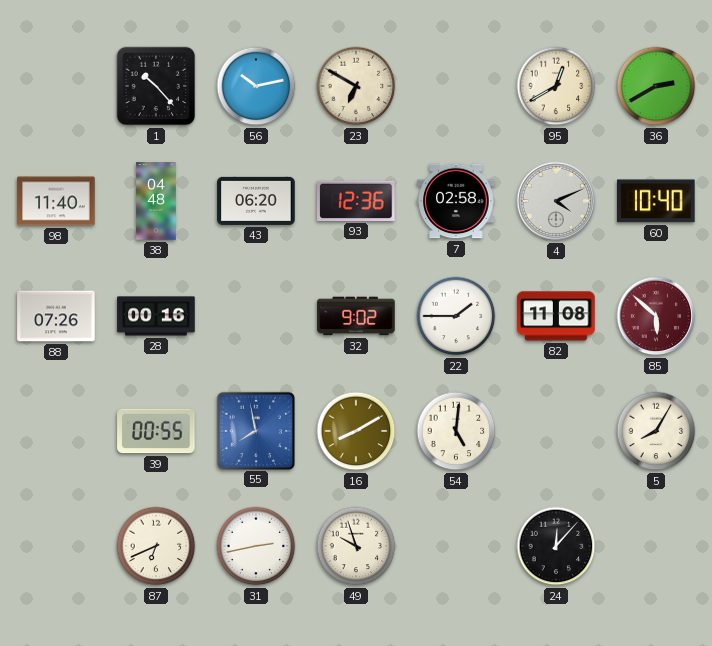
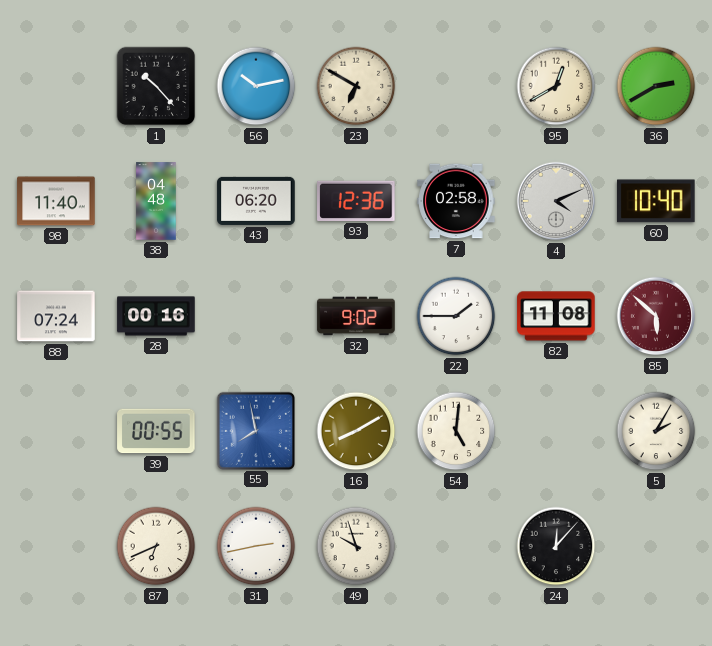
88: 07:26 -> 07:24
5: 8:05 -> 2:05
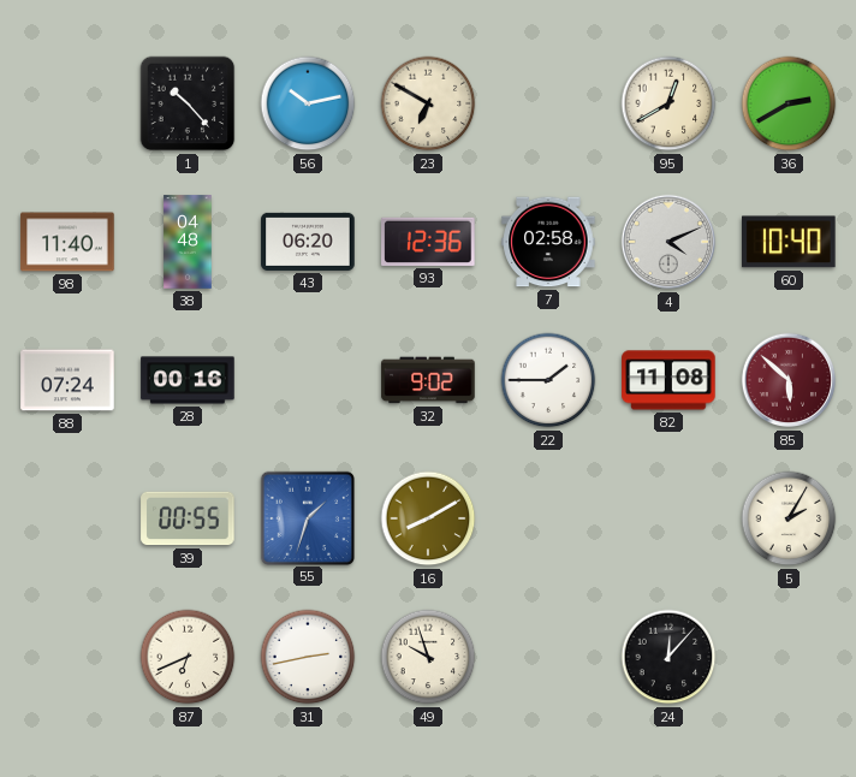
55: 7:58 -> 1:33
54: 5:01 -> none
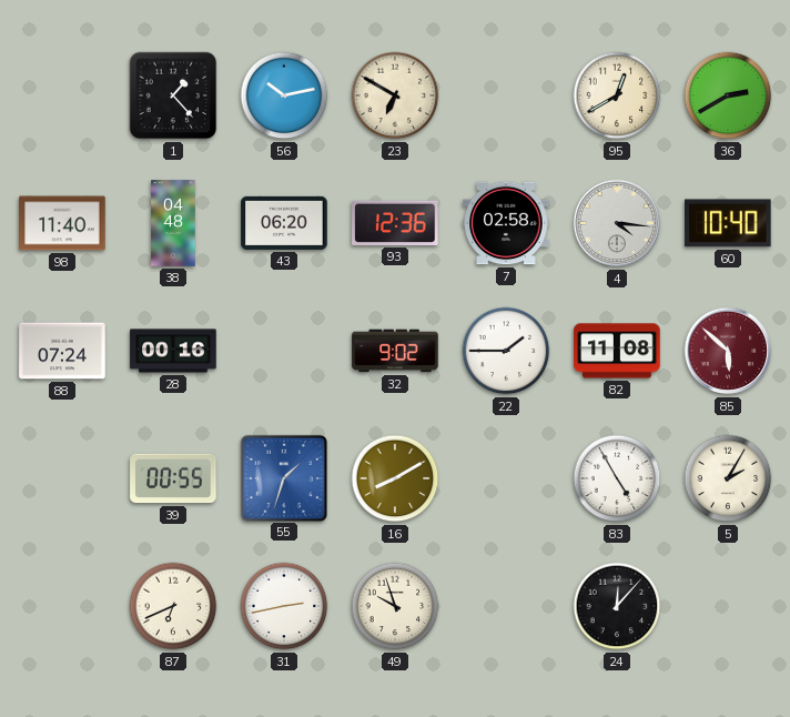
1: 10:23 -> 1:23
4: 4:11 -> 4:16
83: none -> 4:55
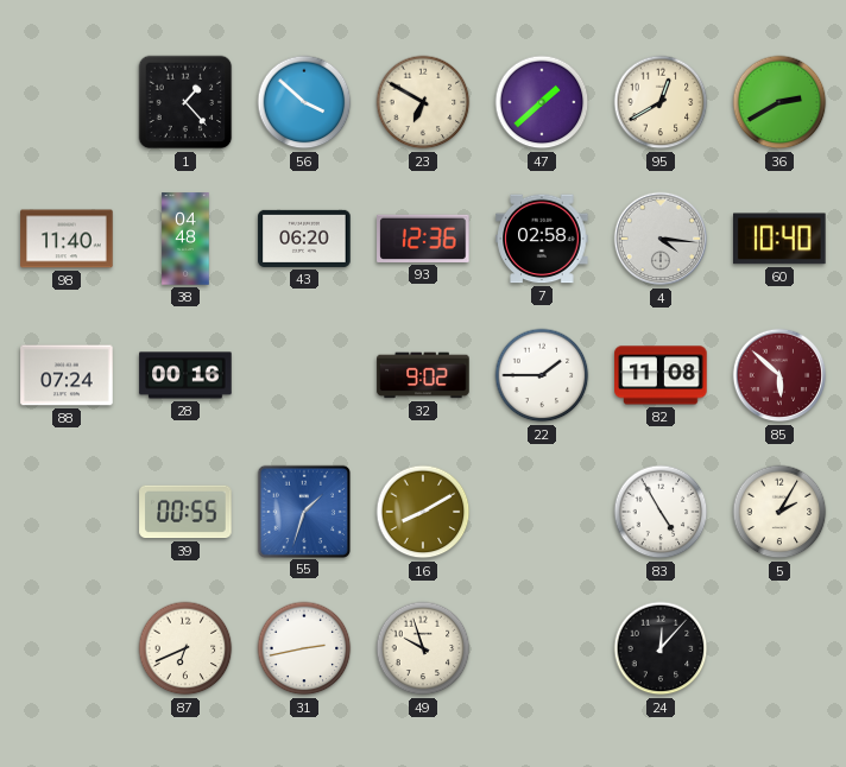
56: 10:13 -> 3:52
47: none -> 1:38
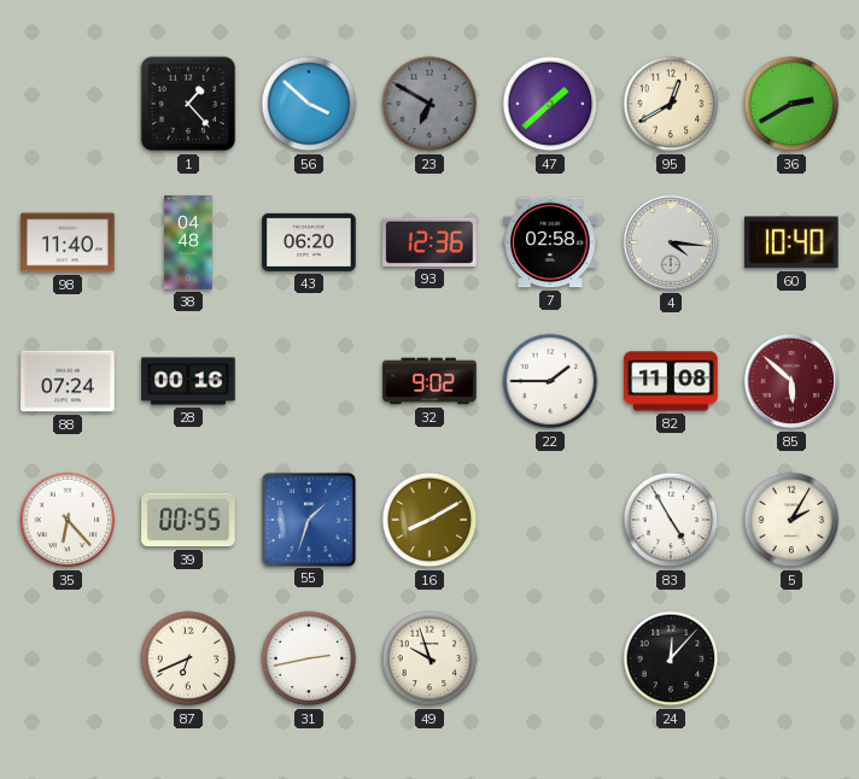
23 dial: cream -> grey
35: none -> 6:23
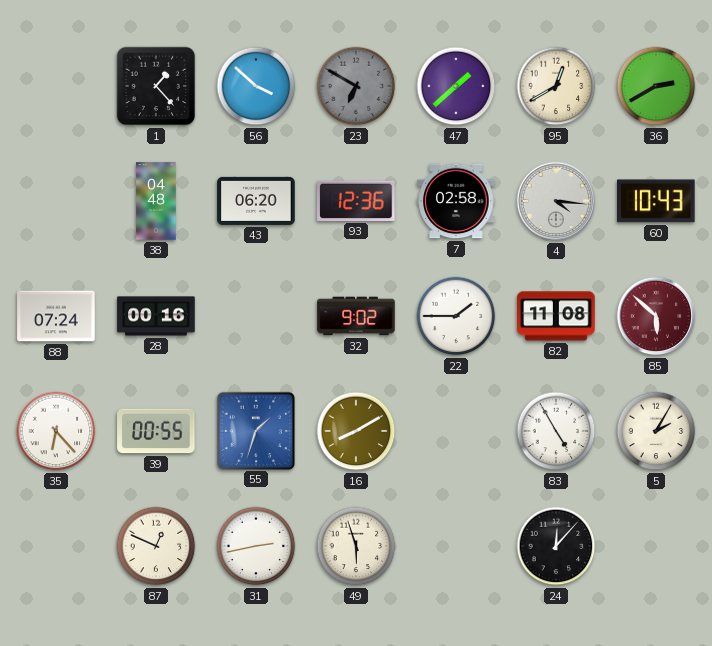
98: 11:40 -> none
60: 10:40 -> 10:43
87: 6:41 -> 12:49
49: 9:57 -> 5:57
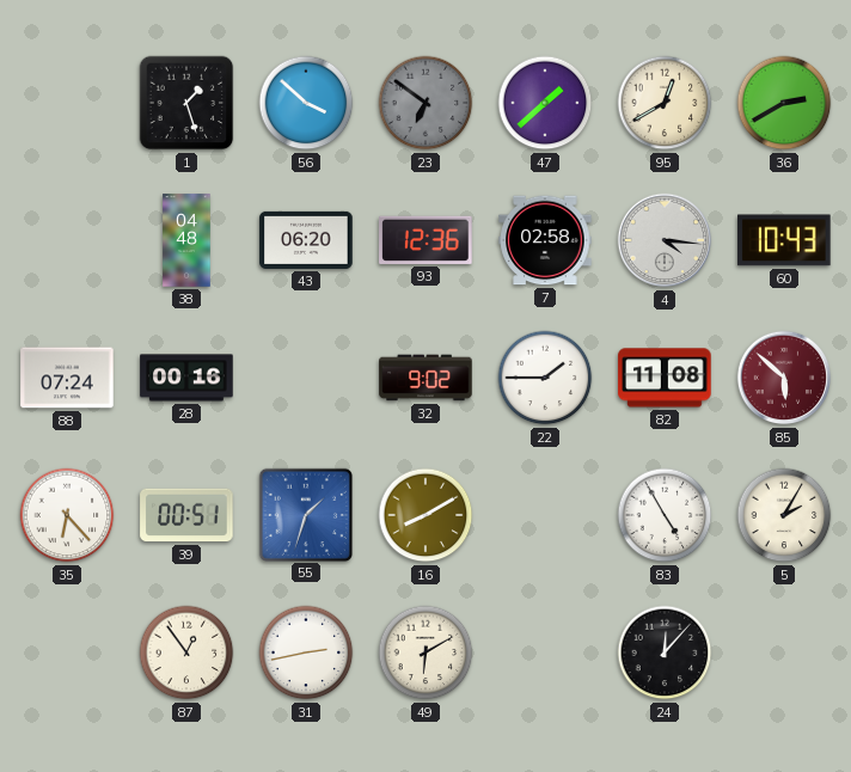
1: 1:23 -> 1:27
23: 6:50 -> 6:51
39: 00:55 -> 00:51
87: 12:49 -> 12:54
49: 5:57 -> 6:10
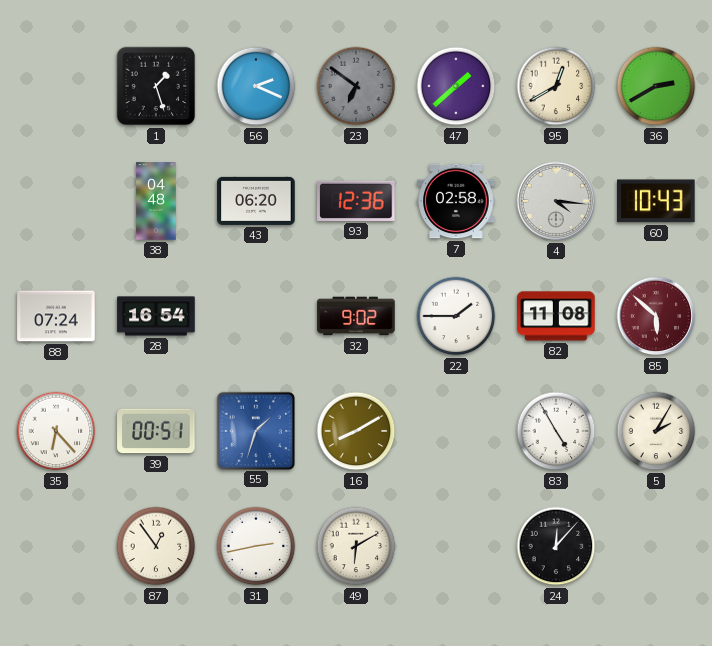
56: 3:52 -> 2:19
28: 00:16 -> 16:54
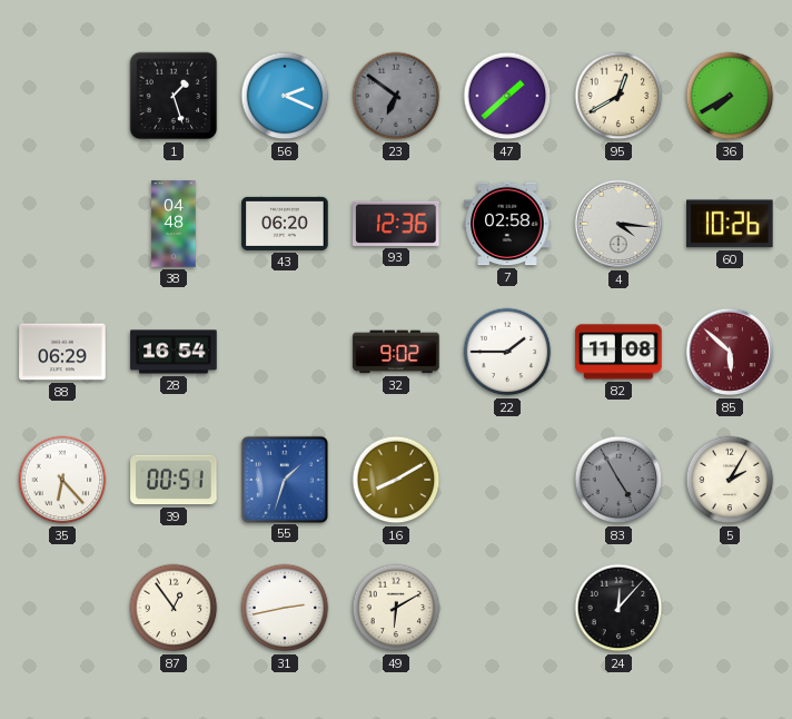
36: 2:40 -> 7:40
60: 10:43 -> 10:26
88: 07:24 -> 06:29
83 dial: white -> grey
